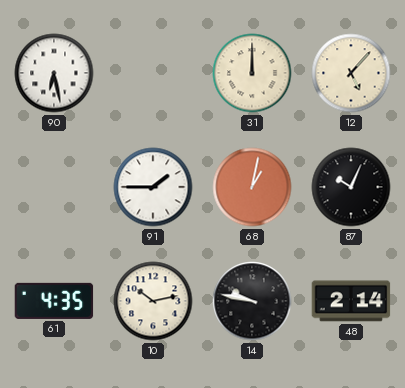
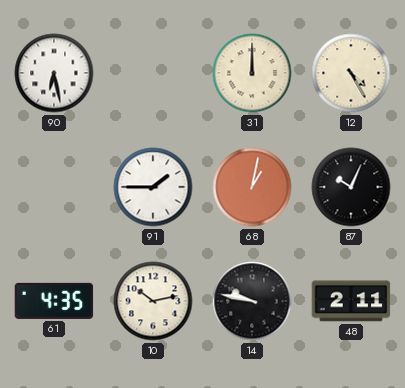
12: 5:07 -> 4:25
48: 2:14 -> 2:11
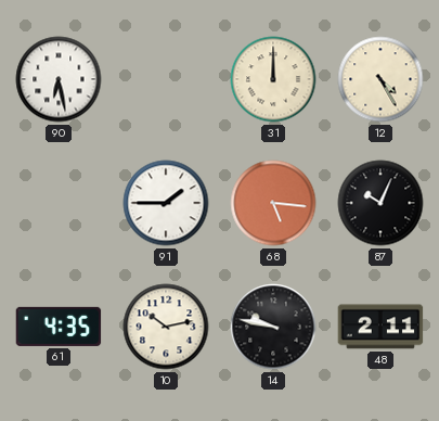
68: 1:02 -> 5:16
